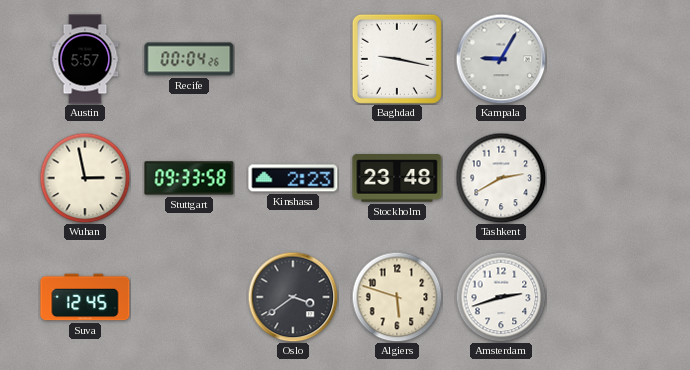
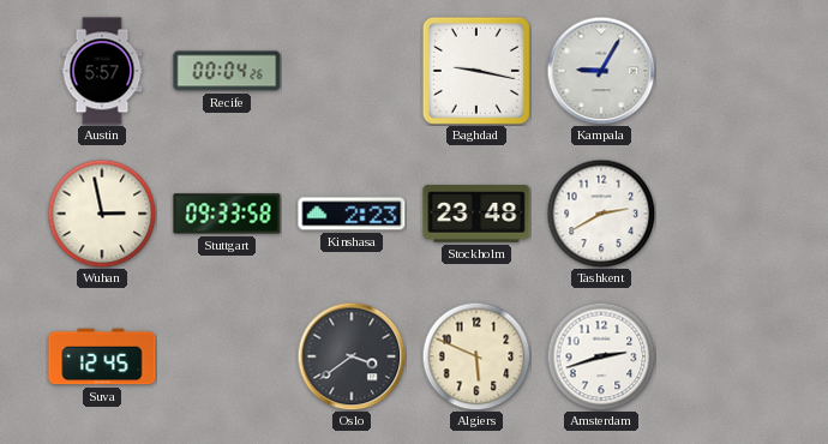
Algiers: 5:48 -> 5:49
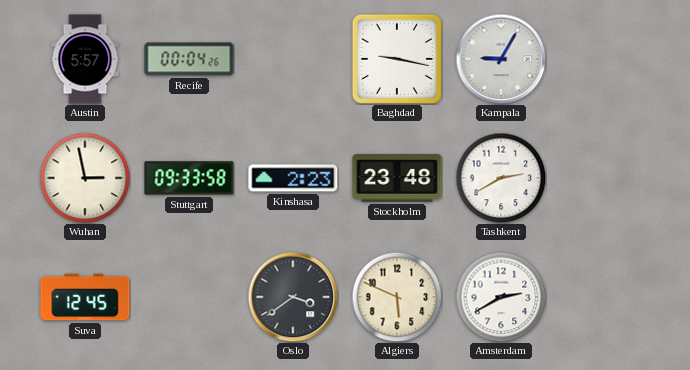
Amsterdam: 2:42 -> 2:40
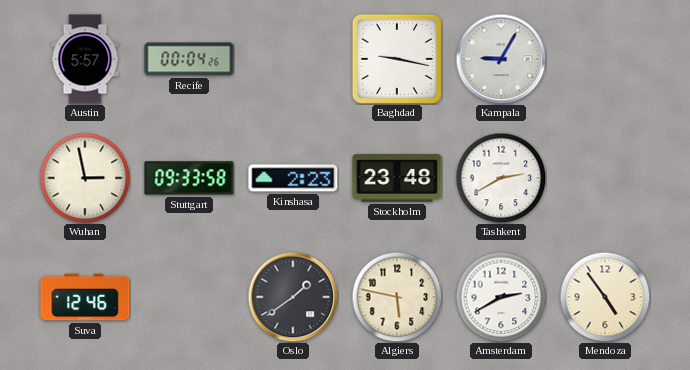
Suva: 12:45 -> 12:46
Oslo: 3:39 -> 1:39
Algiers: 5:49 -> 5:47
Mendoza: none -> 4:54
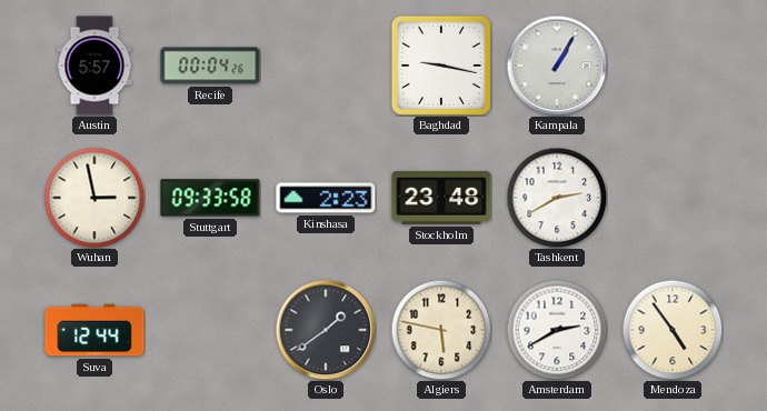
Kampala: 9:05 -> 1:05
Suva: 12:46 -> 12:44
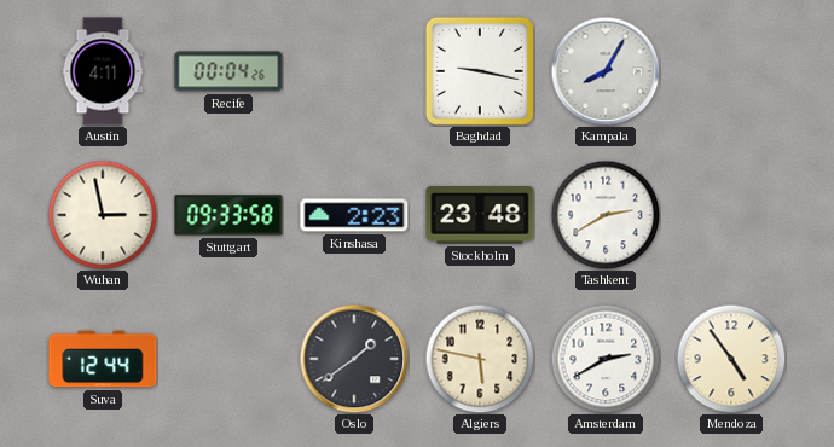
Austin: 5:57 -> 4:11
Kampala: 1:05 -> 8:05
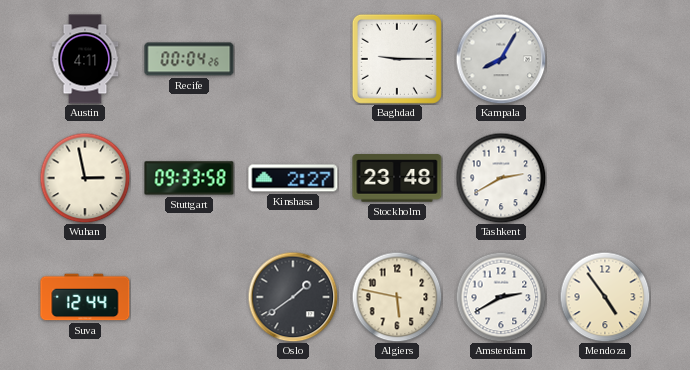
Baghdad: 9:17 -> 9:15
Kinshasa: 2:23 -> 2:27
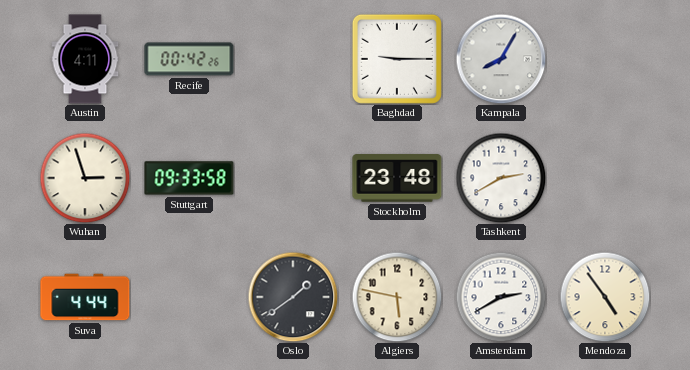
Recife: 00:04 -> 00:42
Wuhan: 2:58 -> 2:57
Kinshasa: 2:27 -> none
Suva: 12:44 -> 4:44
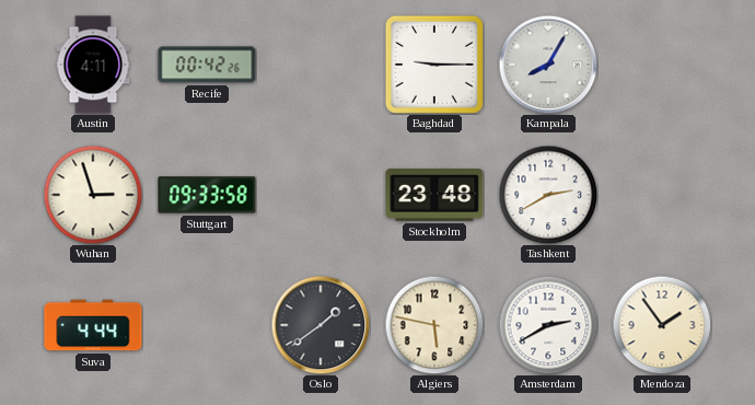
Mendoza: 4:54 -> 1:54
